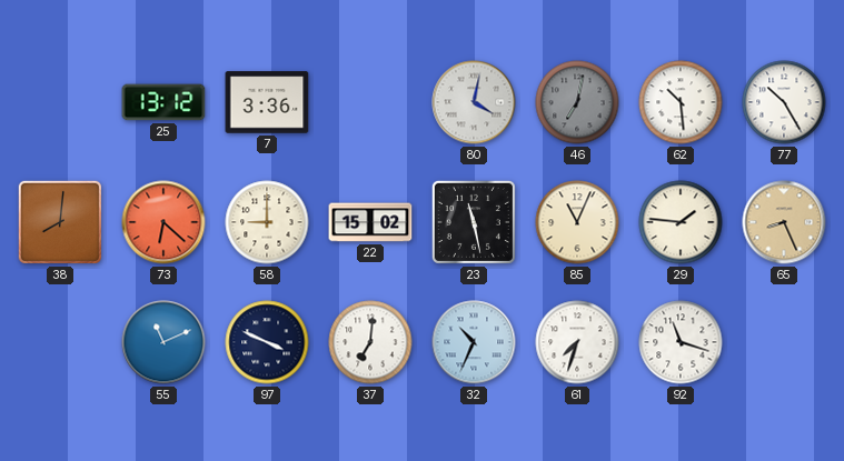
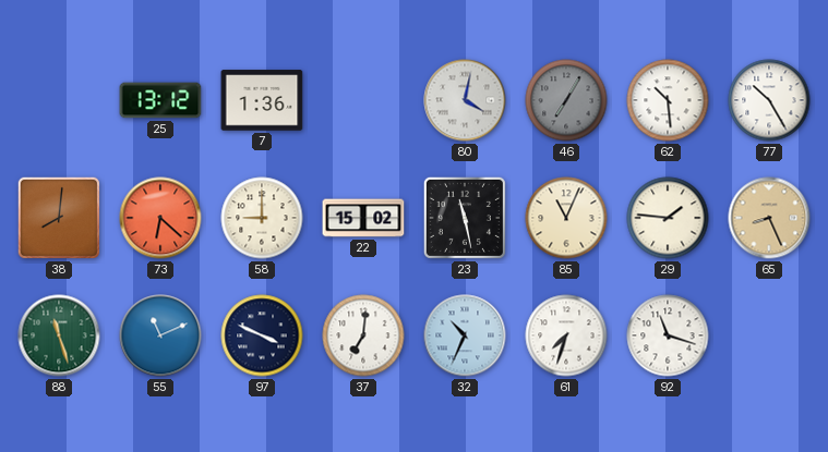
7: 3:36 -> 1:36
46: 7:02 -> 7:05
88: none -> 11:27
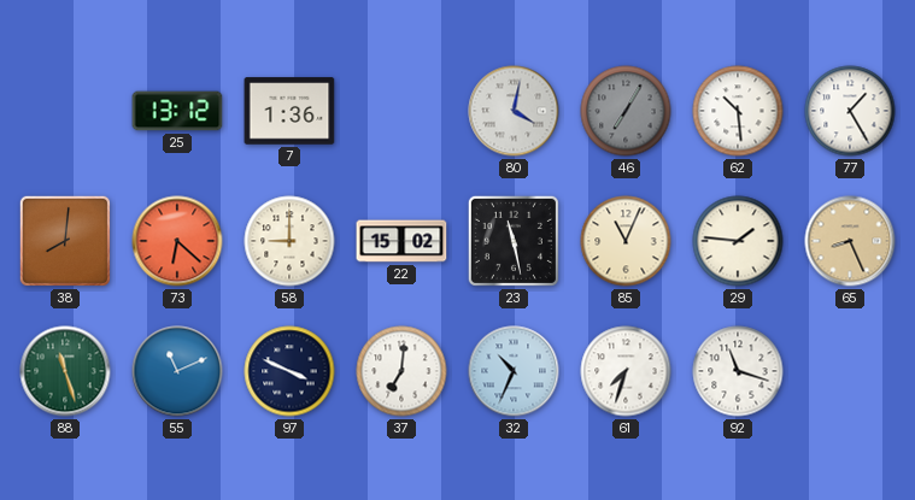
77: 10:25 -> 1:25
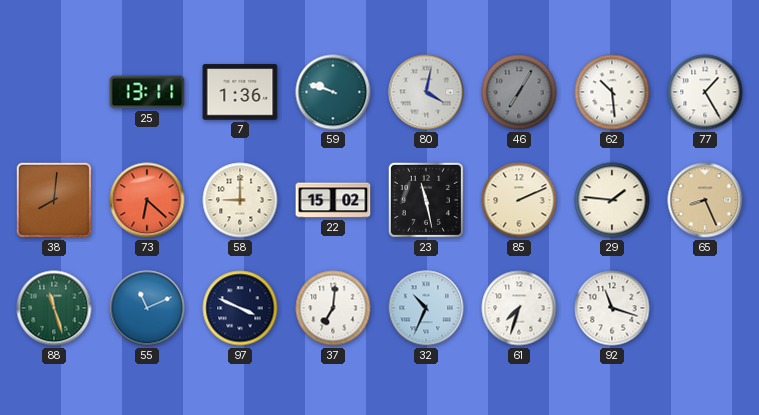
25: 13:12 -> 13:11
59: none -> 9:48
85: 11:04 -> 2:11
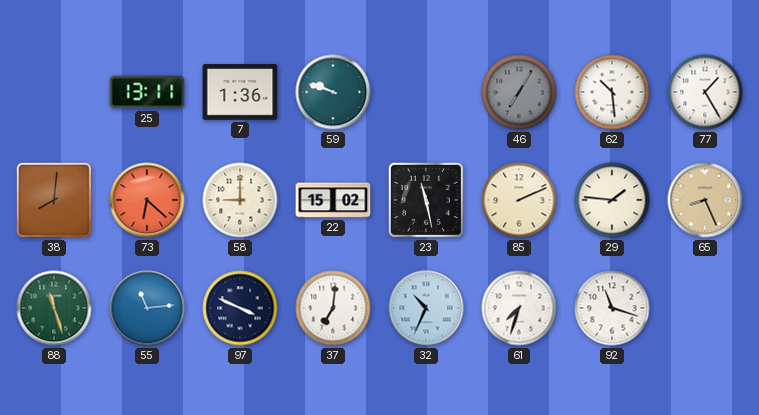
80: 4:02 -> none
55: 11:11 -> 11:14
